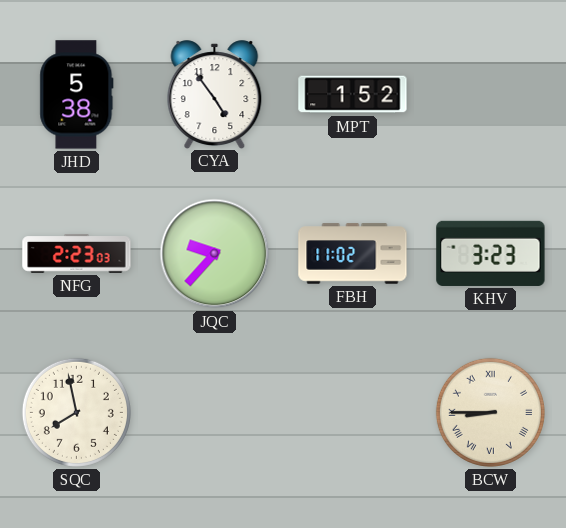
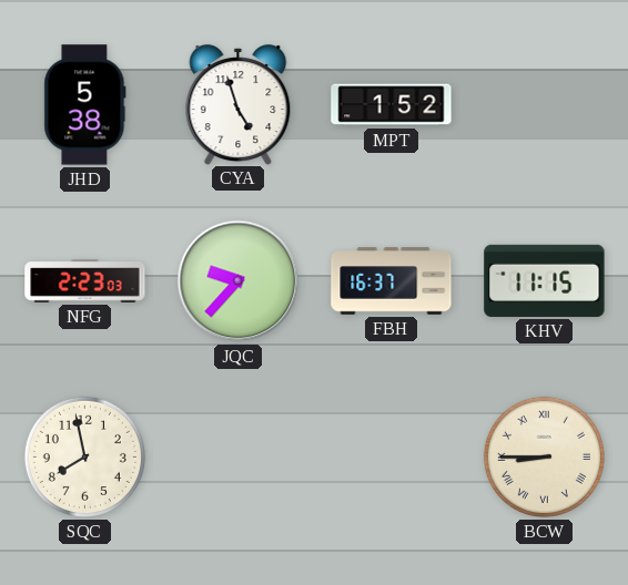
CYA: 4:54 -> 4:57
FBH: 11:02 -> 16:37
KHV: 3:23 -> 11:15
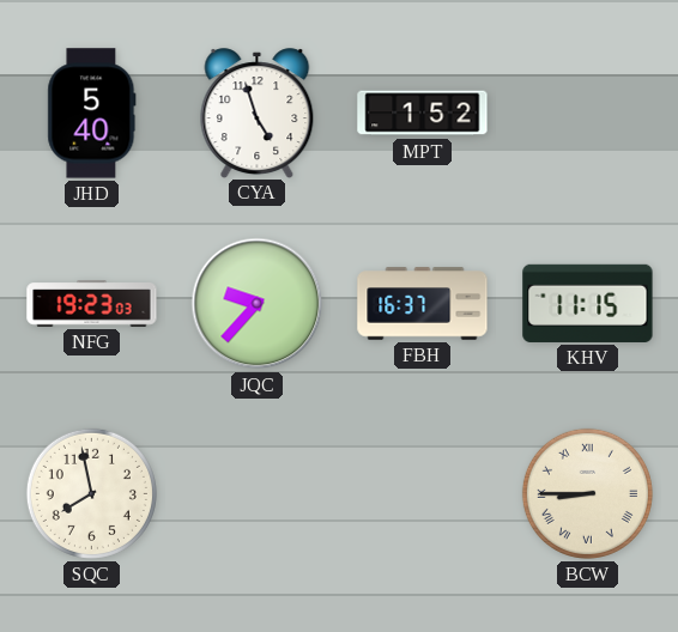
JHD: 5:38 -> 5:40
NFG: 2:23 -> 19:23
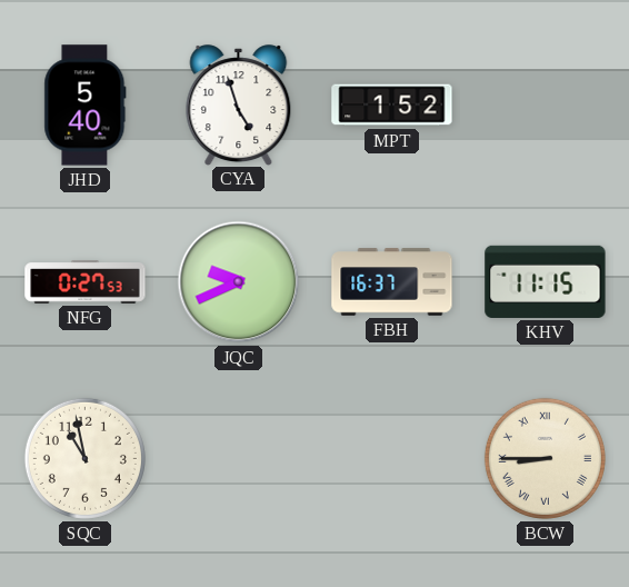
NFG: 19:23 -> 0:27
JQC: 9:37 -> 9:41
SQC: 7:58 -> 10:58
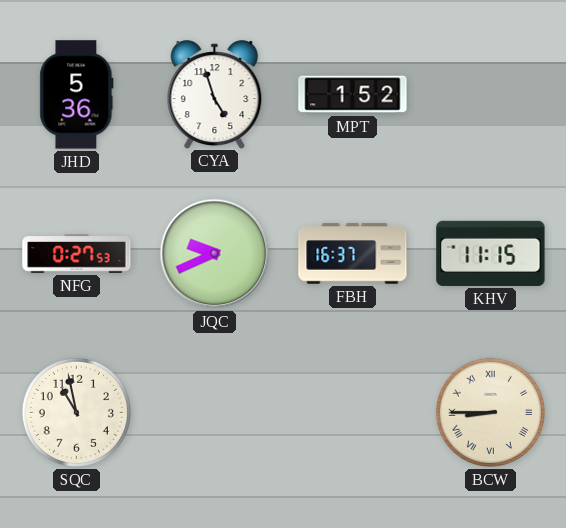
JHD: 5:40 -> 5:36
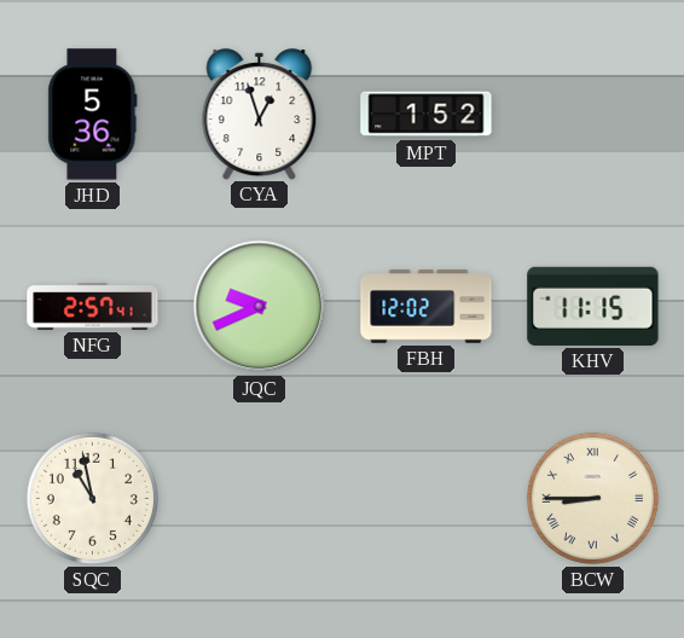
CYA: 4:57 -> 12:57
NFG: 0:27 -> 2:57
FBH: 16:37 -> 12:02
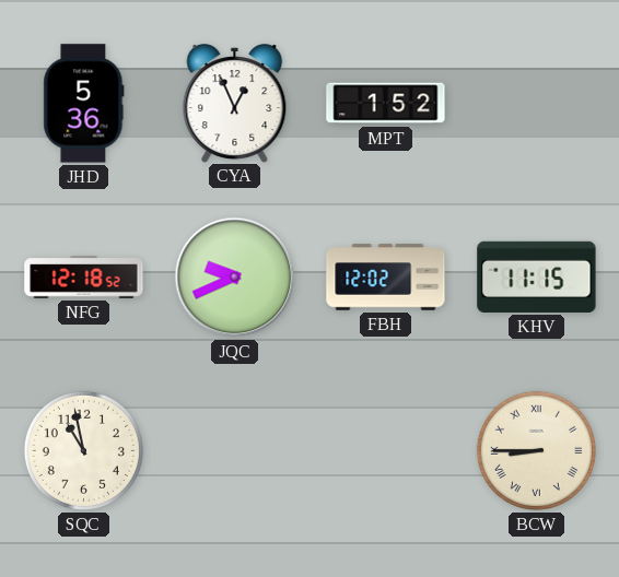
CYA: 12:57 -> 12:56
NFG: 2:57 -> 12:18
